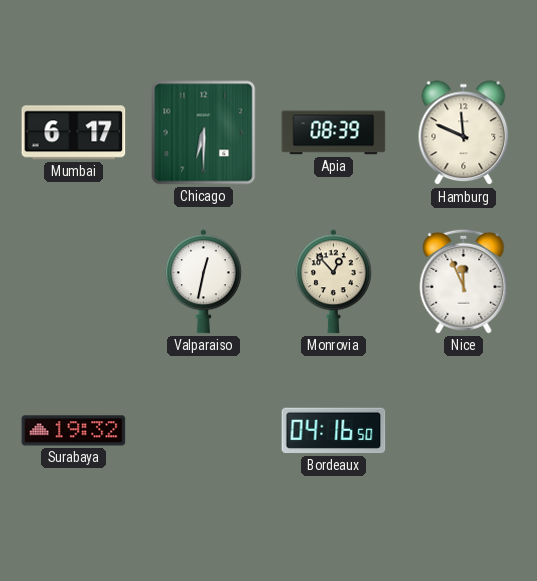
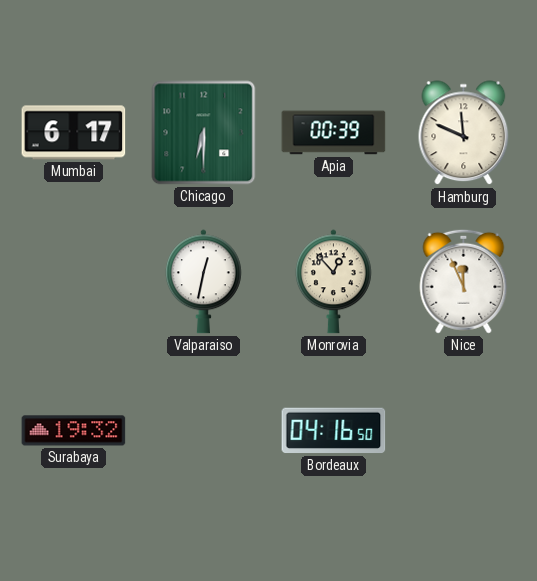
Apia: 08:39 -> 00:39
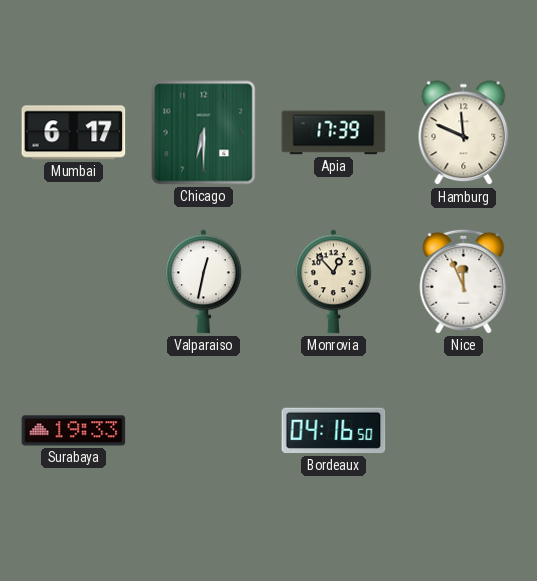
Apia: 00:39 -> 17:39
Surabaya: 19:32 -> 19:33
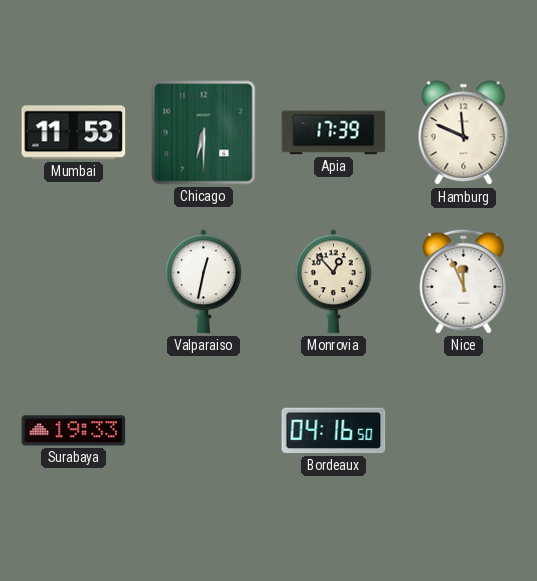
Mumbai: 6:17 -> 11:53
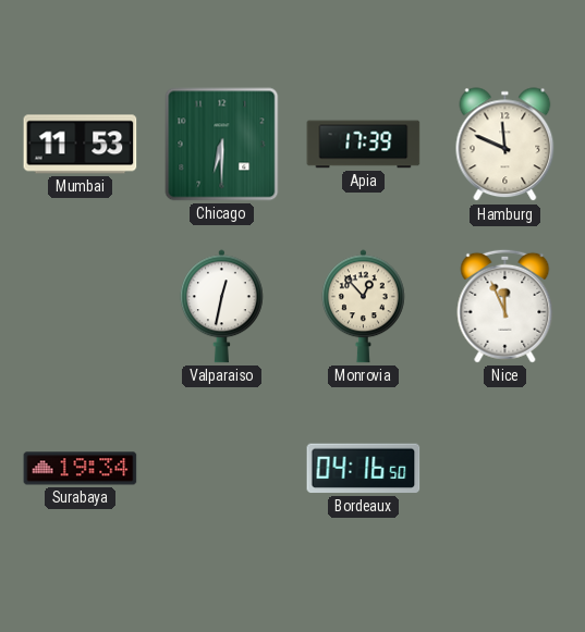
Surabaya: 19:33 -> 19:34
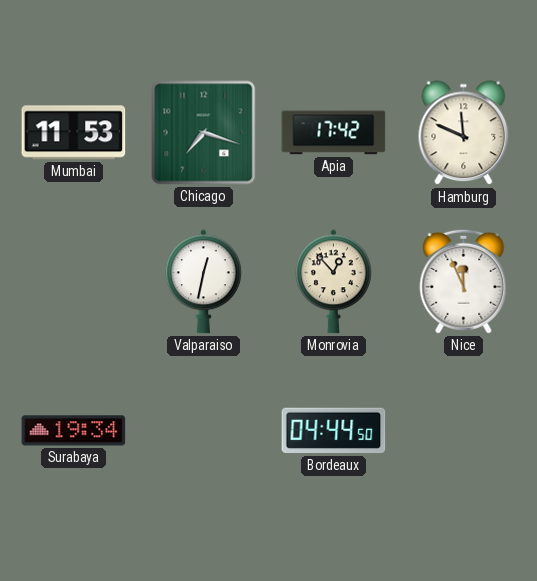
Chicago: 6:30 -> 7:18
Apia: 17:39 -> 17:42
Bordeaux: 04:16 -> 04:44
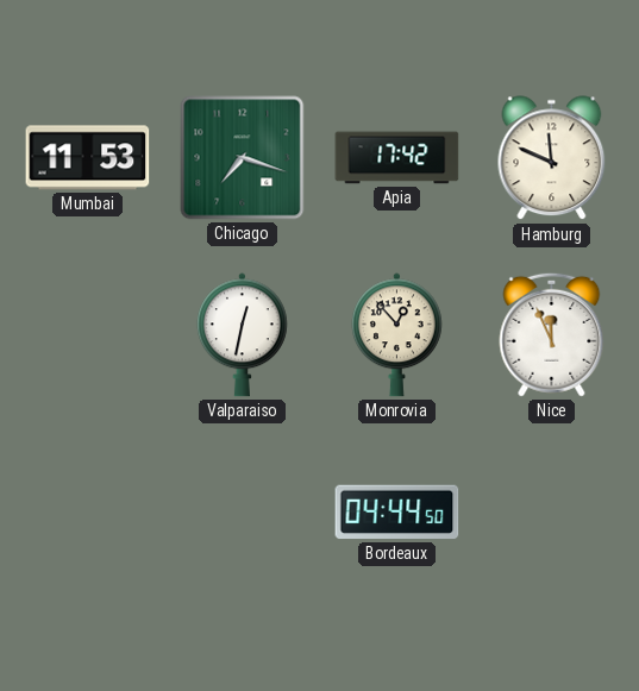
Surabaya: 19:34 -> none
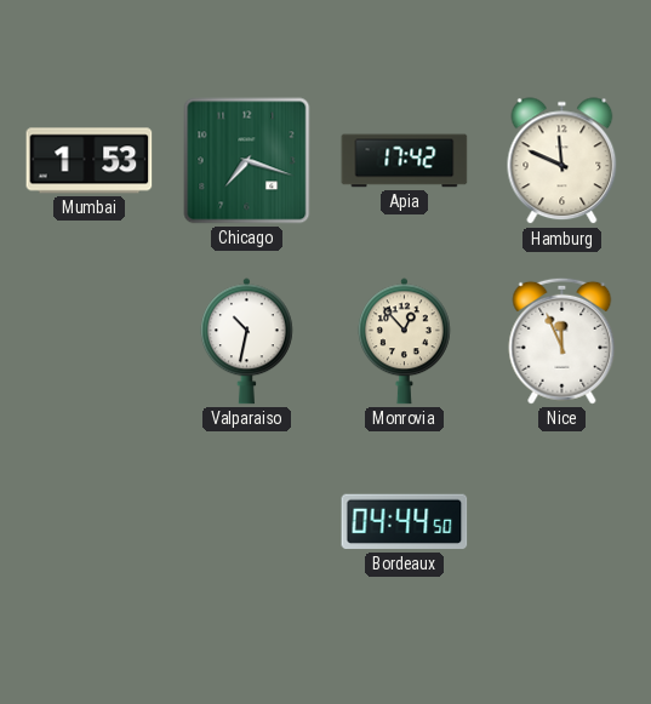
Mumbai: 11:53 -> 1:53
Valparaiso: 12:32 -> 10:32
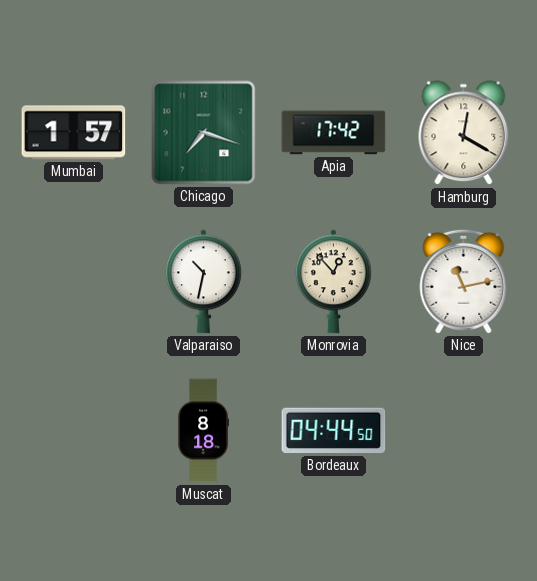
Mumbai: 1:53 -> 1:57
Hamburg: 11:49 -> 12:20
Nice: 11:56 -> 11:13
Muscat: none -> 8:18
